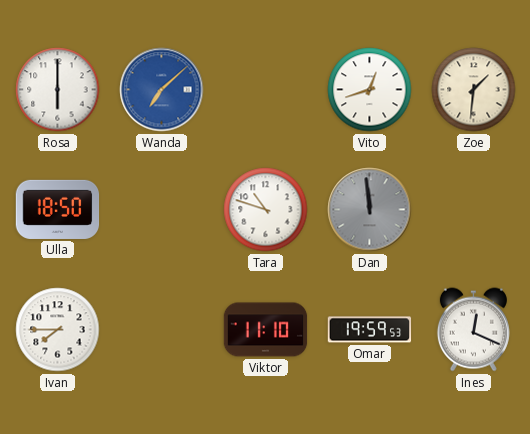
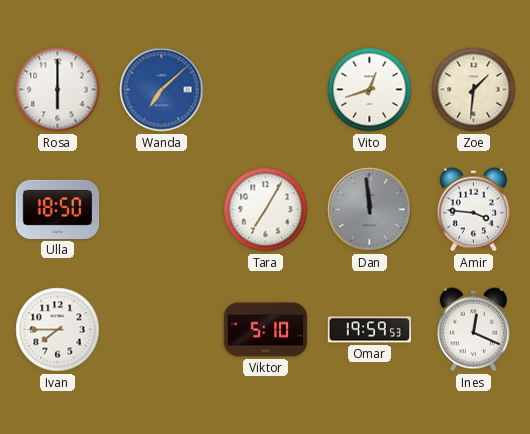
Tara: 10:48 -> 7:05
Amir: none -> 3:46
Viktor: 11:10 -> 5:10
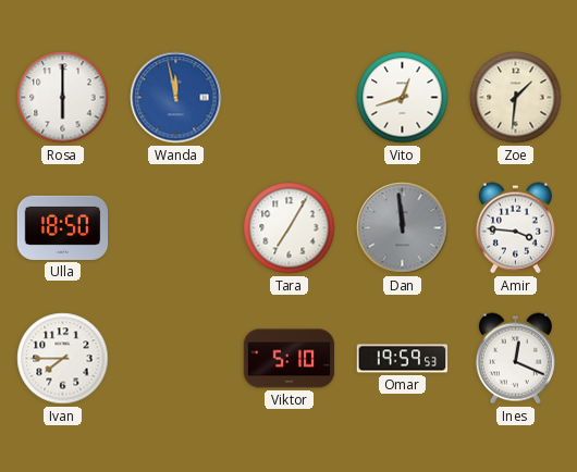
Wanda: 7:08 -> 11:58
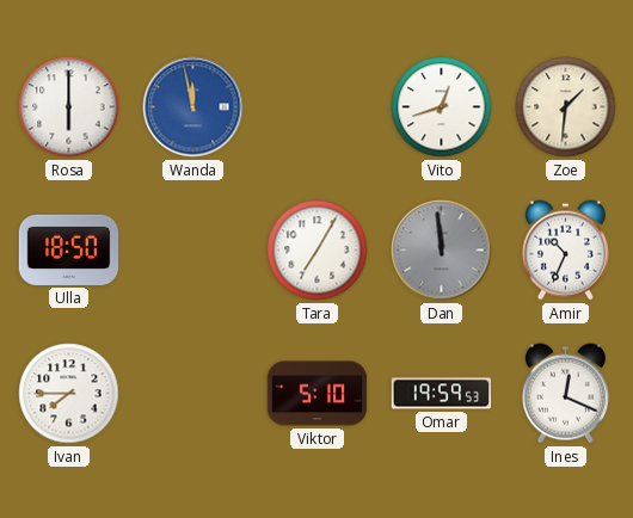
Amir: 3:46 -> 10:34
